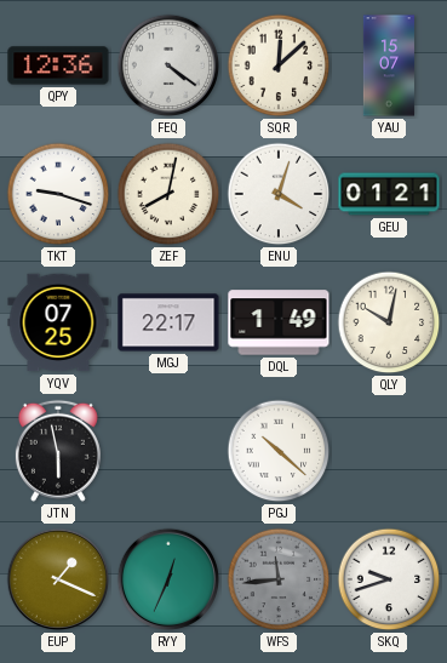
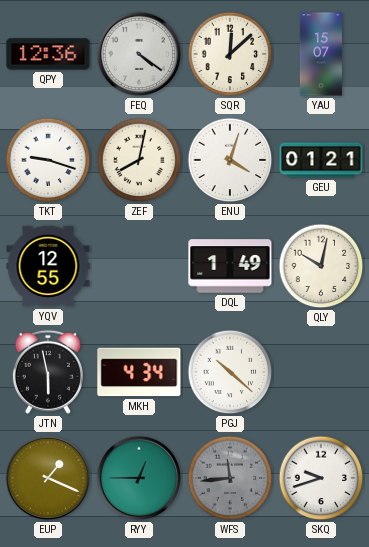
YQV: 07:25 -> 12:55
MGJ: 22:17 -> none
MKH: none -> 4:34
RYY: 12:34 -> 12:45
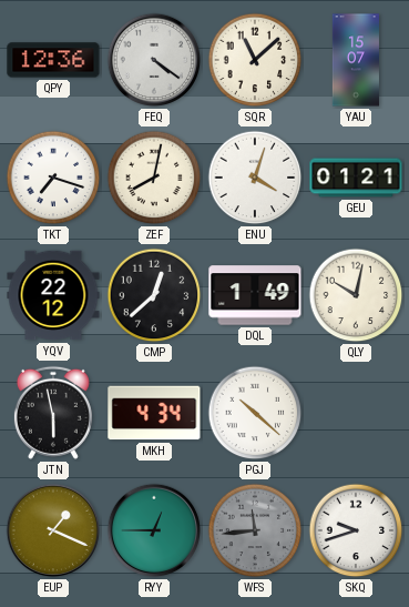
SQR: 12:08 -> 11:08
TKT: 9:18 -> 7:18
YQV: 12:55 -> 22:12
CMP: none -> 12:38
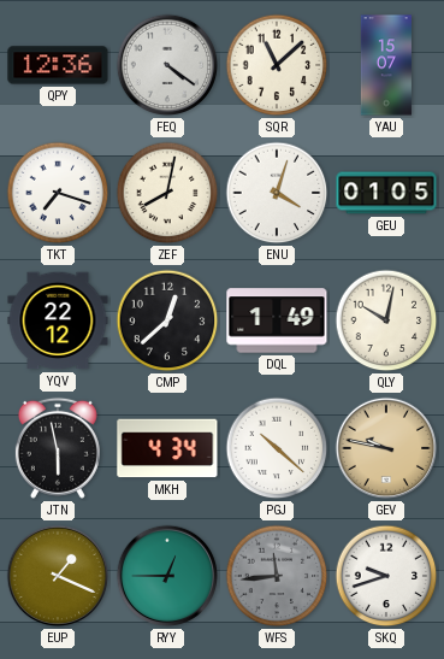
GEU: 01:21 -> 01:05
GEV: none -> 9:47
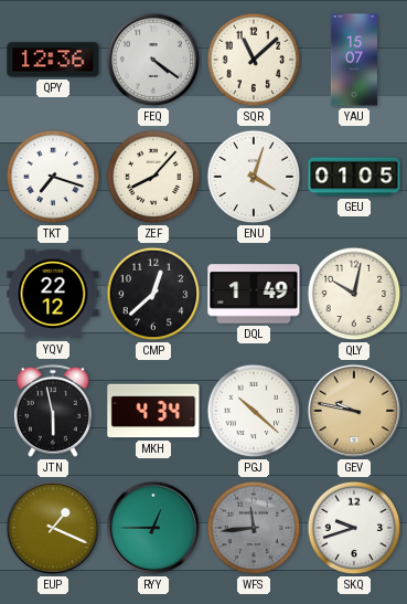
ZEF: 8:02 -> 8:07
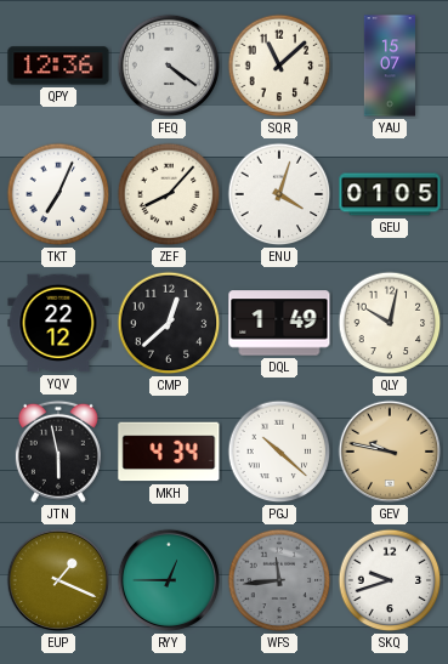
TKT: 7:18 -> 7:04
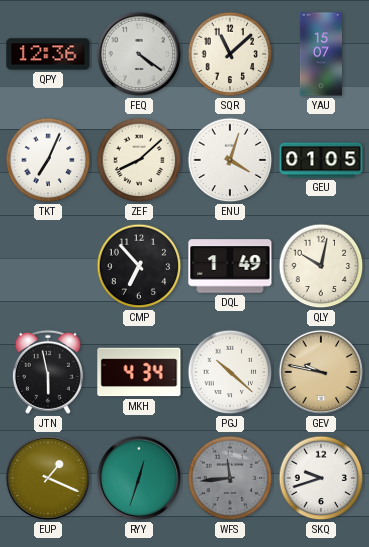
ZEF: 8:07 -> 8:08
YQV: 22:12 -> none
CMP: 12:38 -> 6:53
RYY: 12:45 -> 12:33
